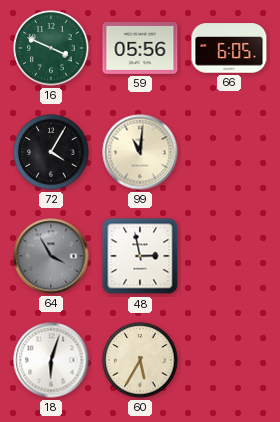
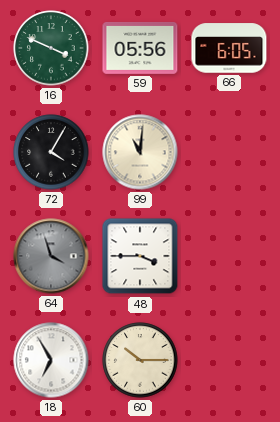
64: 3:55 -> 3:57
48: 2:58 -> 3:45
18: 6:03 -> 6:55
60: 5:35 -> 10:15
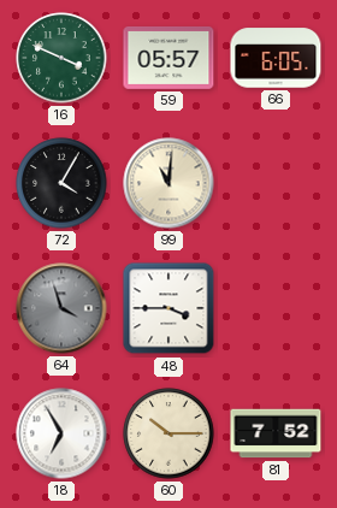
59: 05:56 -> 05:57
81: none -> 7:52
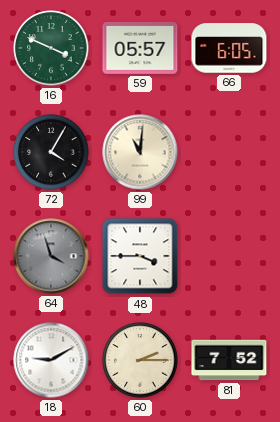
18: 6:55 -> 9:10
60: 10:15 -> 2:15
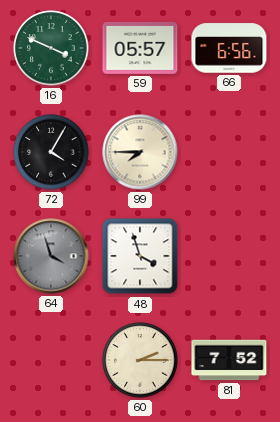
66: 6:05 -> 6:56
99: 11:01 -> 7:45
48: 3:45 -> 3:57
18: 9:10 -> none
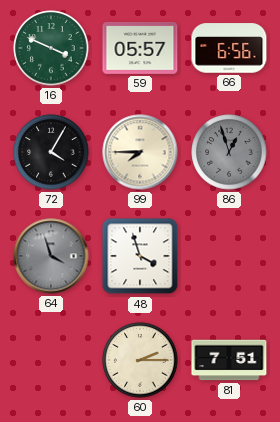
86: none -> 12:57
81: 7:52 -> 7:51
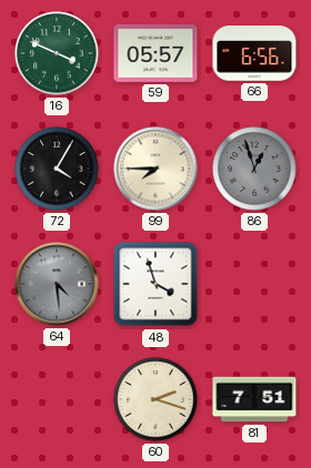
64: 3:57 -> 4:29
60: 2:15 -> 2:18
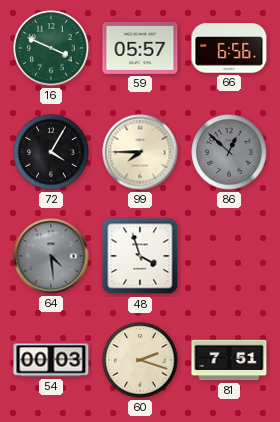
86: 12:57 -> 12:52
54: none -> 00:03
